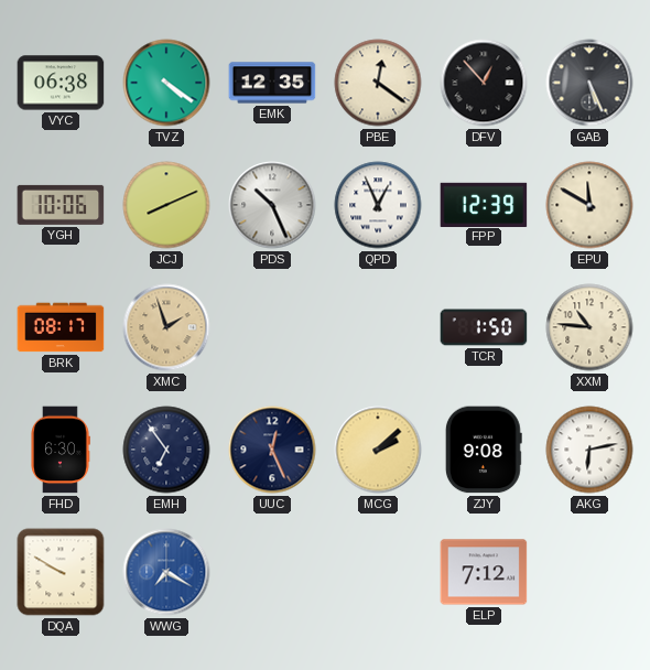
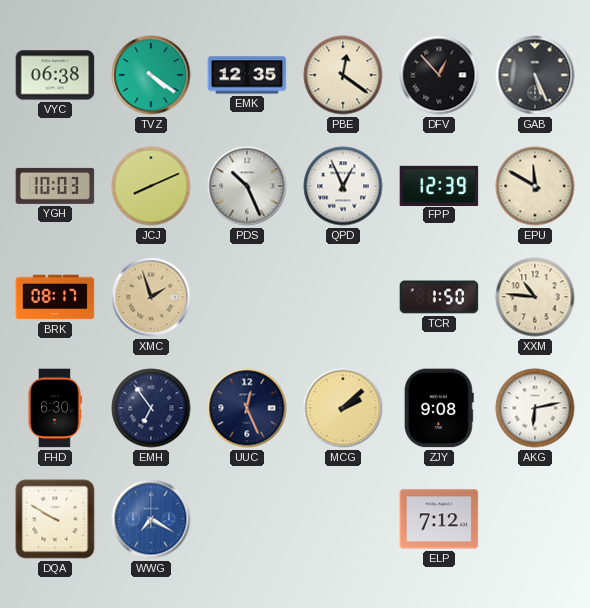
YGH: 10:06 -> 10:03
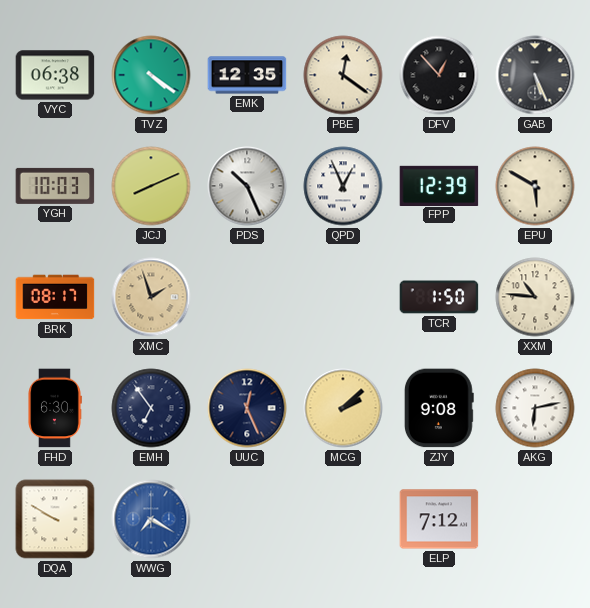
EPU: 11:50 -> 5:50
